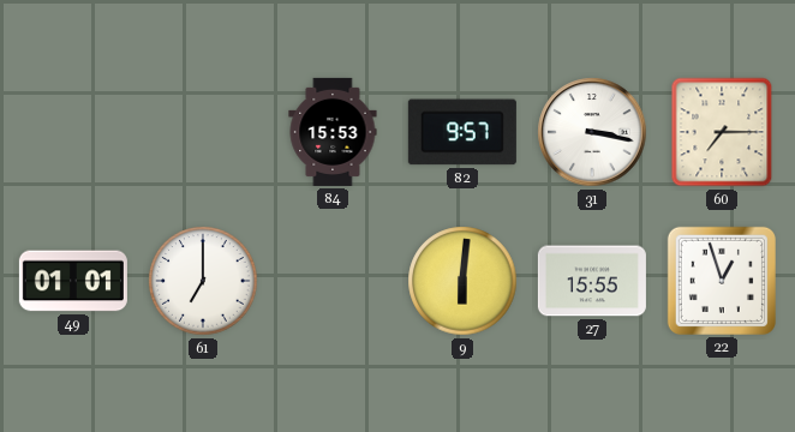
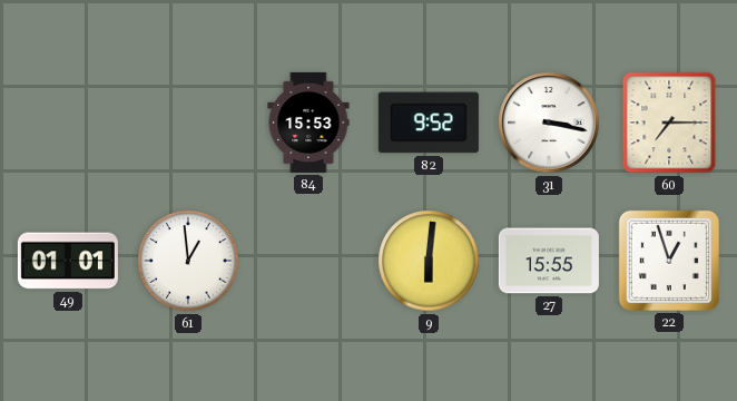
82: 9:57 -> 9:52
61: 7:00 -> 12:59
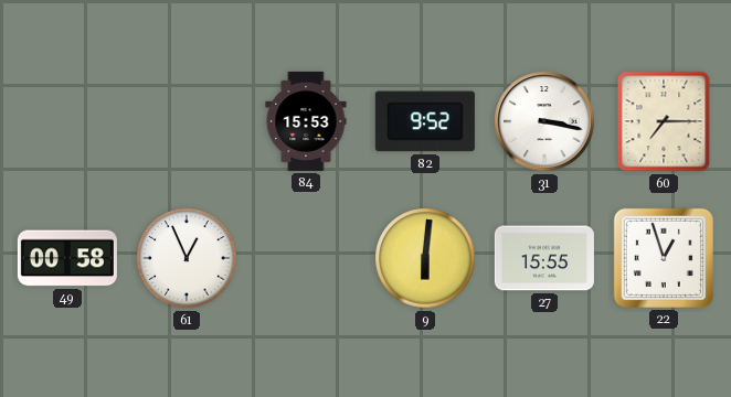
49: 01:01 -> 00:58
61: 12:59 -> 12:56
